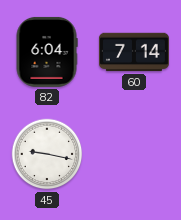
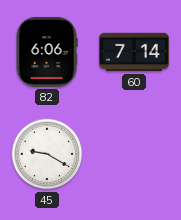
82: 6:04 -> 6:06
45: 9:17 -> 9:20
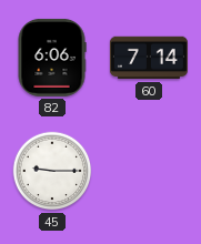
45: 9:20 -> 9:15
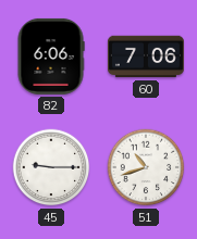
60: 7:14 -> 7:06
51: none -> 10:42
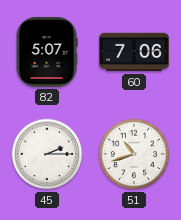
82: 6:06 -> 5:07
45: 9:15 -> 2:15
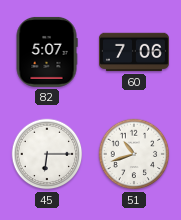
45: 2:15 -> 6:15
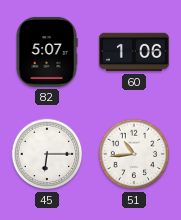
60: 7:06 -> 1:06
51: 10:42 -> 10:44
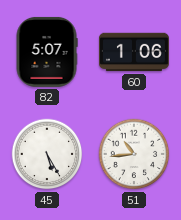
45: 6:15 -> 5:25
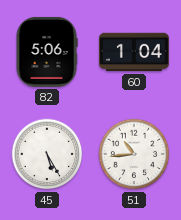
82: 5:07 -> 5:06
60: 1:06 -> 1:04
